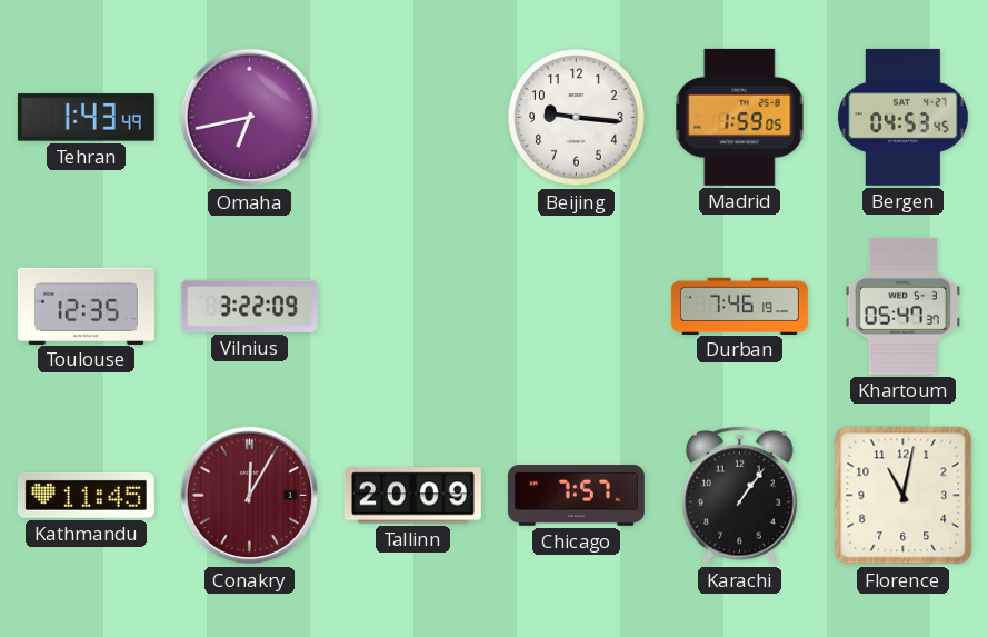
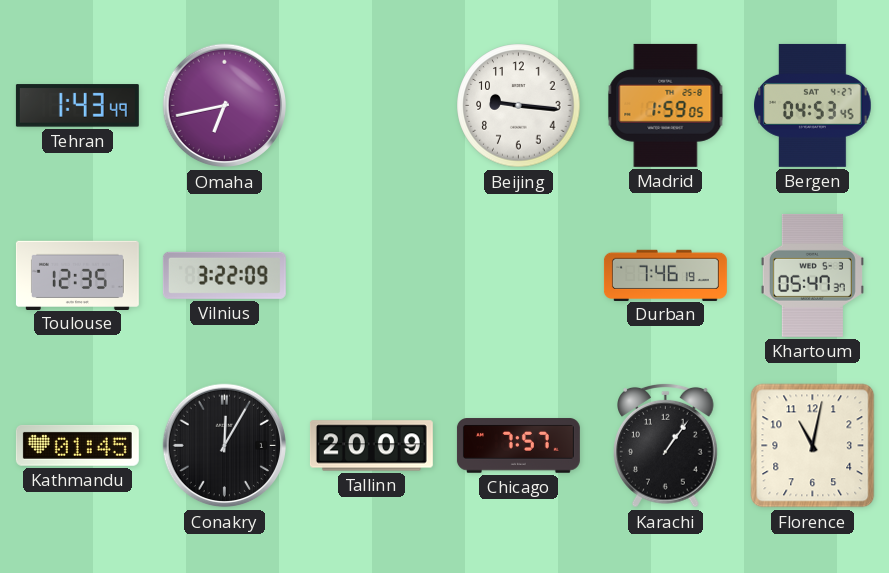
Kathmandu: 11:45 -> 01:45
Conakry dial: burgundy -> black
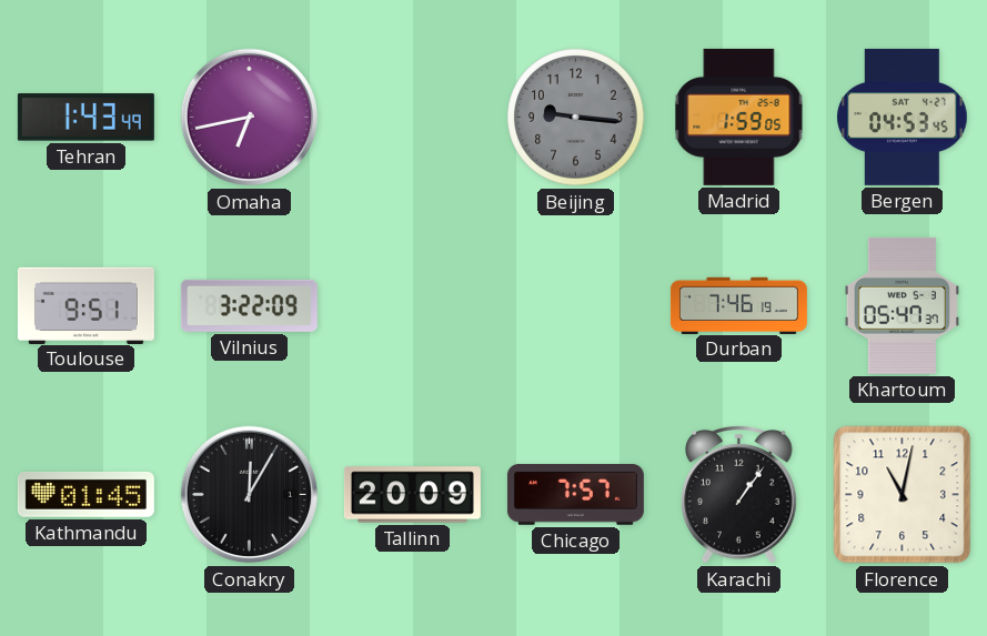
Beijing dial: white -> grey
Toulouse: 12:35 -> 9:51
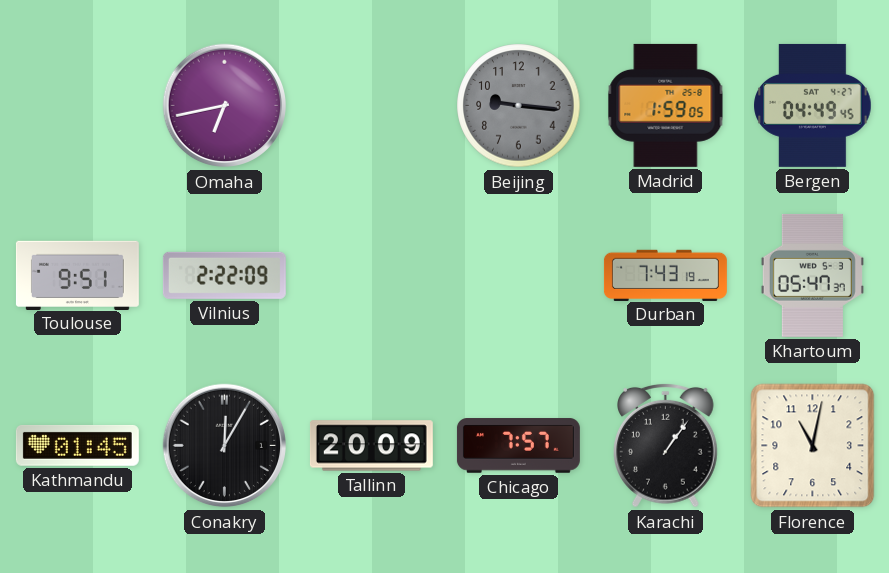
Tehran: 1:43 -> none
Bergen: 04:53 -> 04:49
Vilnius: 3:22 -> 2:22
Durban: 7:46 -> 7:43
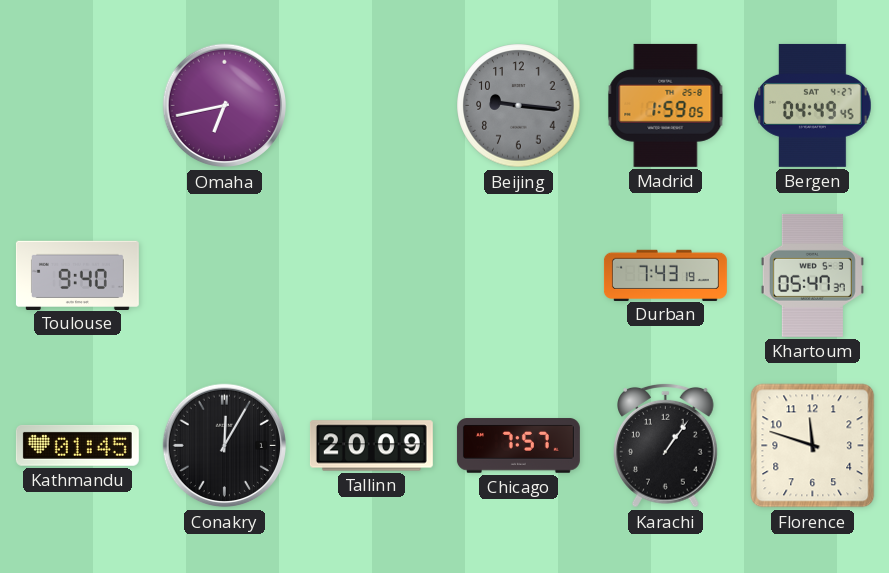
Toulouse: 9:51 -> 9:40
Vilnius: 2:22 -> none
Florence: 11:02 -> 11:48
